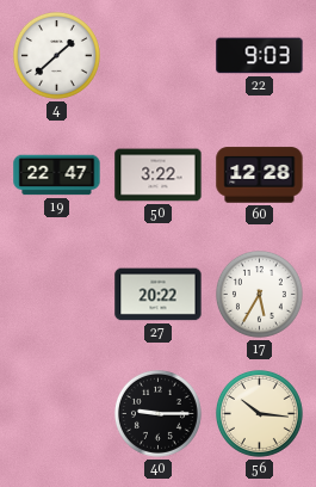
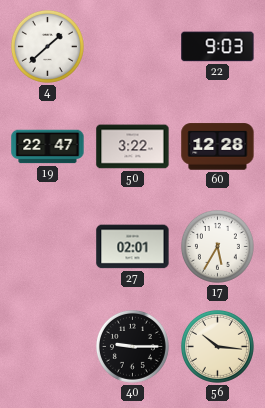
27: 20:22 -> 02:01
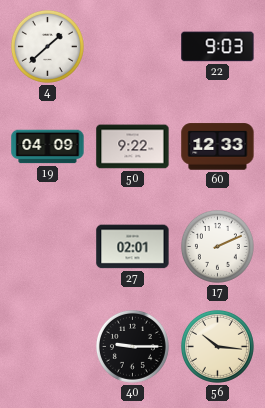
19: 22:47 -> 04:09
50: 3:22 -> 9:22
60: 12:28 -> 12:33
17: 5:35 -> 2:11
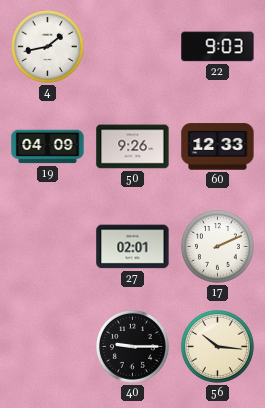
4: 1:38 -> 1:43
50: 9:22 -> 9:26
